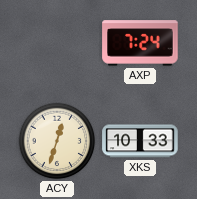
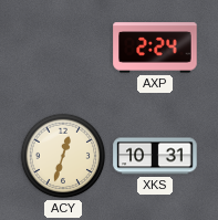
AXP: 7:24 -> 2:24
XKS: 10:33 -> 10:31
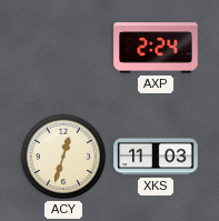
XKS: 10:31 -> 11:03
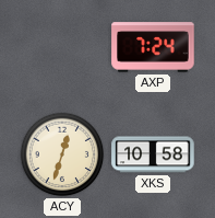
AXP: 2:24 -> 7:24
XKS: 11:03 -> 10:58
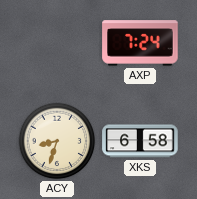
ACY: 12:33 -> 8:33
XKS: 10:58 -> 6:58
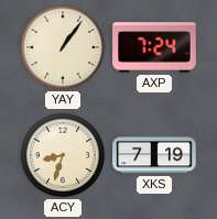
YAY: none -> 1:06
XKS: 6:58 -> 7:19
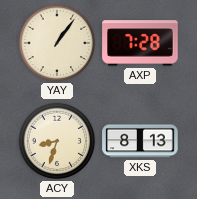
AXP: 7:24 -> 7:28
XKS: 7:19 -> 8:13
